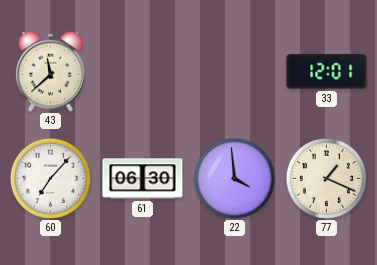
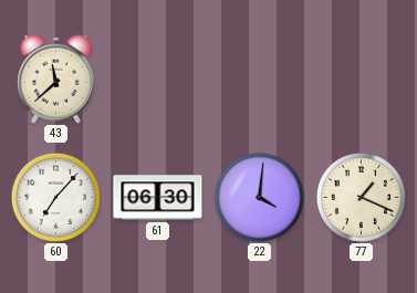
33: 12:01 -> none
22: 3:59 -> 4:01
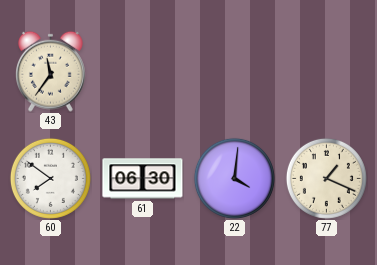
43: 11:38 -> 11:36
60: 7:07 -> 7:51
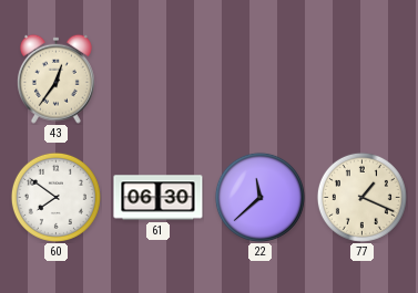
43: 11:36 -> 12:36
22: 4:01 -> 11:38
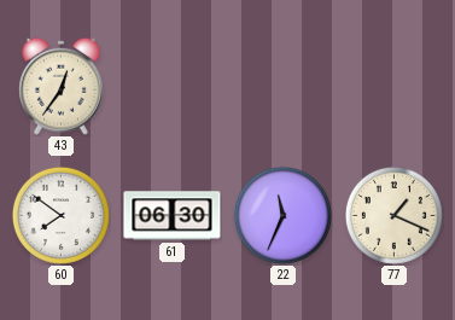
22: 11:38 -> 11:34
